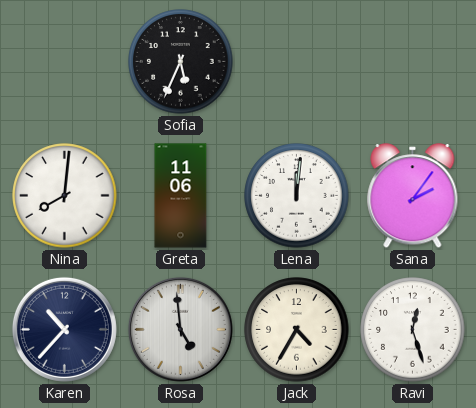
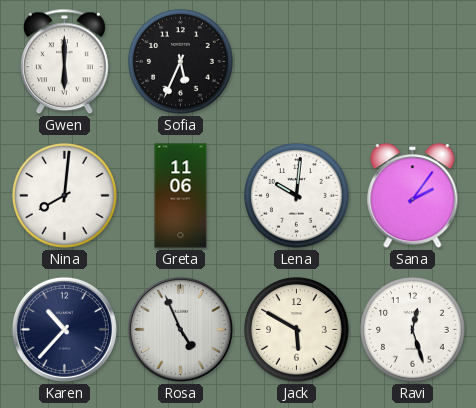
Gwen: none -> 6:00
Lena: 12:01 -> 10:01
Rosa: 4:59 -> 4:56
Jack: 4:35 -> 5:50
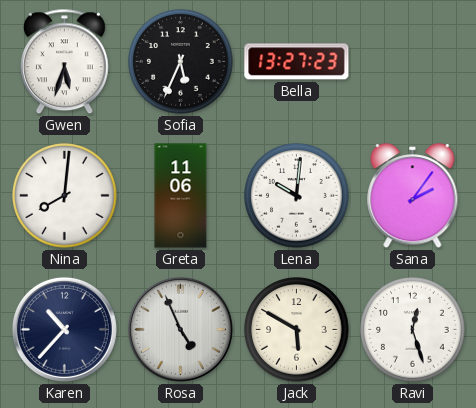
Gwen: 6:00 -> 5:33
Bella: none -> 13:27
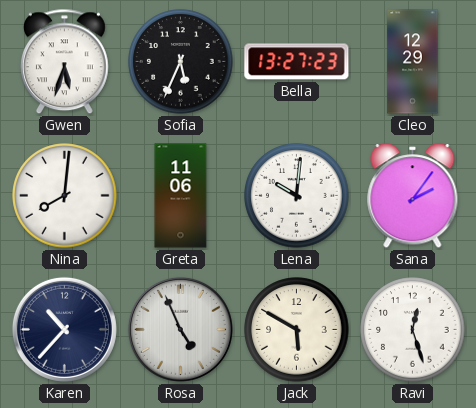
Cleo: none -> 12:29
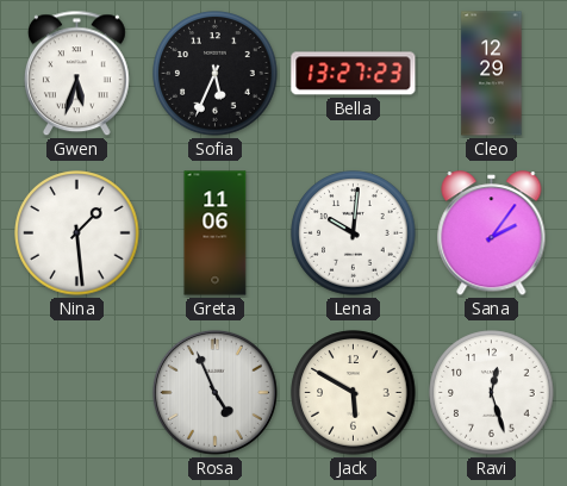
Nina: 8:01 -> 1:29
Karen: 10:37 -> none
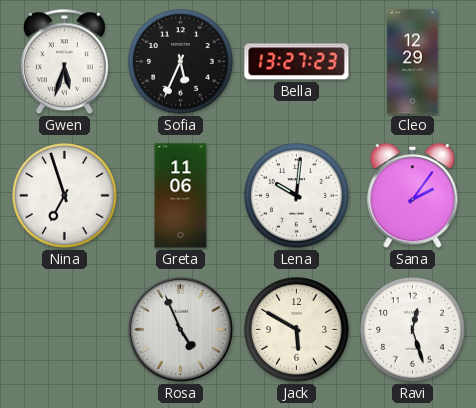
Nina: 1:29 -> 6:57
